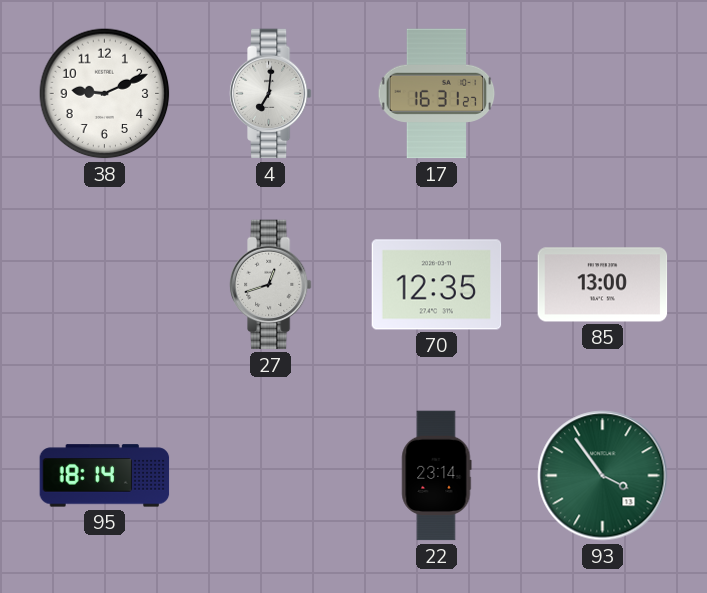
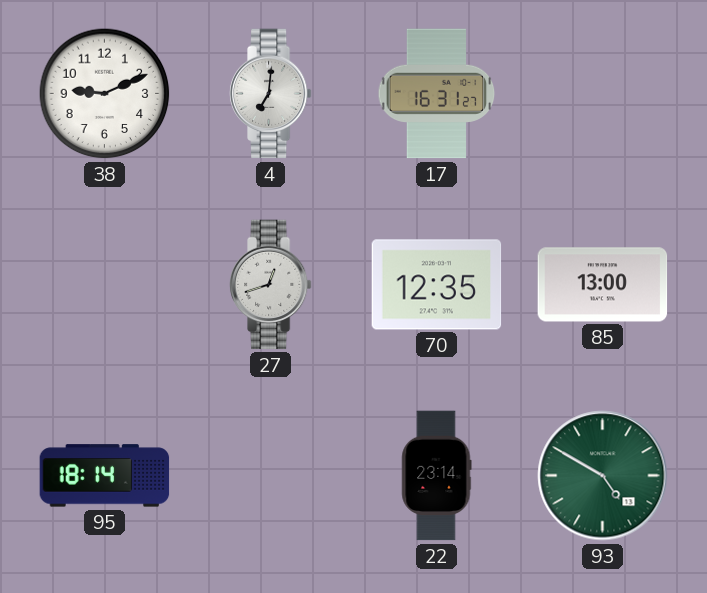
93: 3:54 -> 4:50
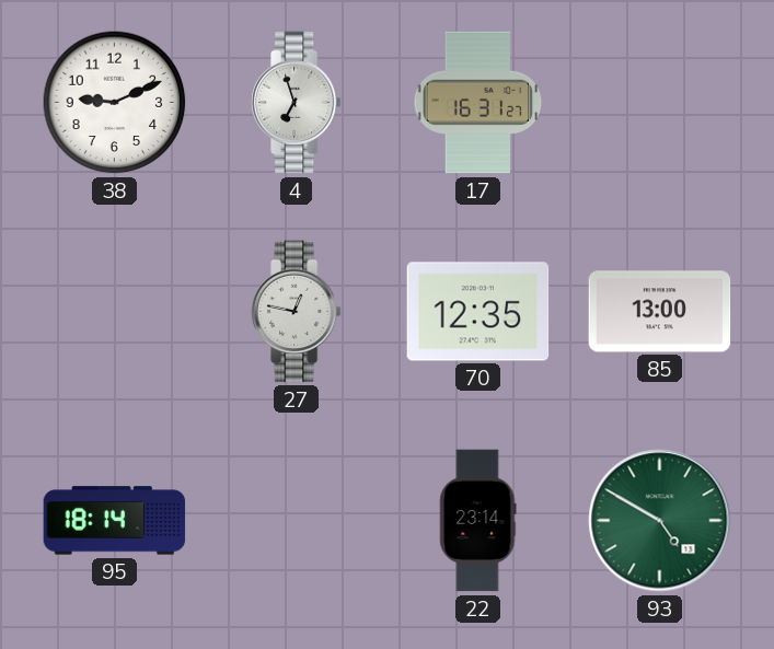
4: 7:01 -> 6:57
27: 12:42 -> 12:47
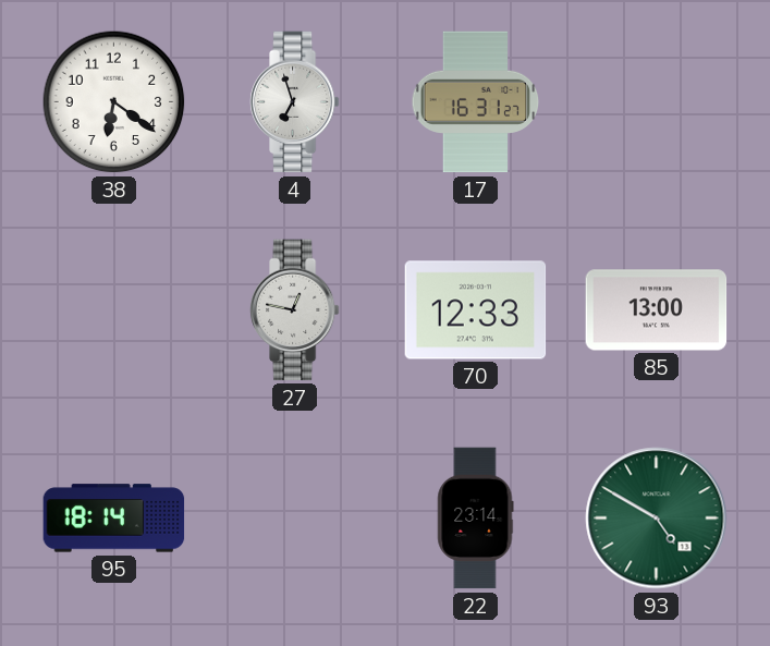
38: 9:11 -> 6:21
70: 12:35 -> 12:33
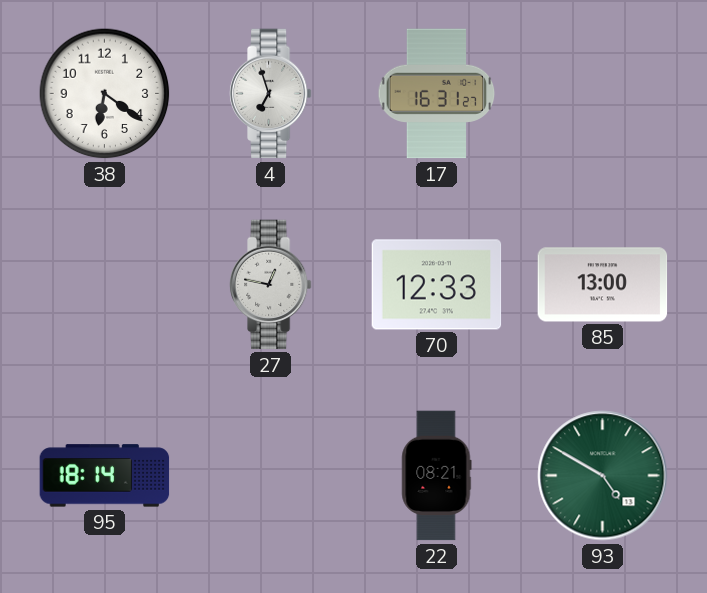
22: 23:14 -> 08:21
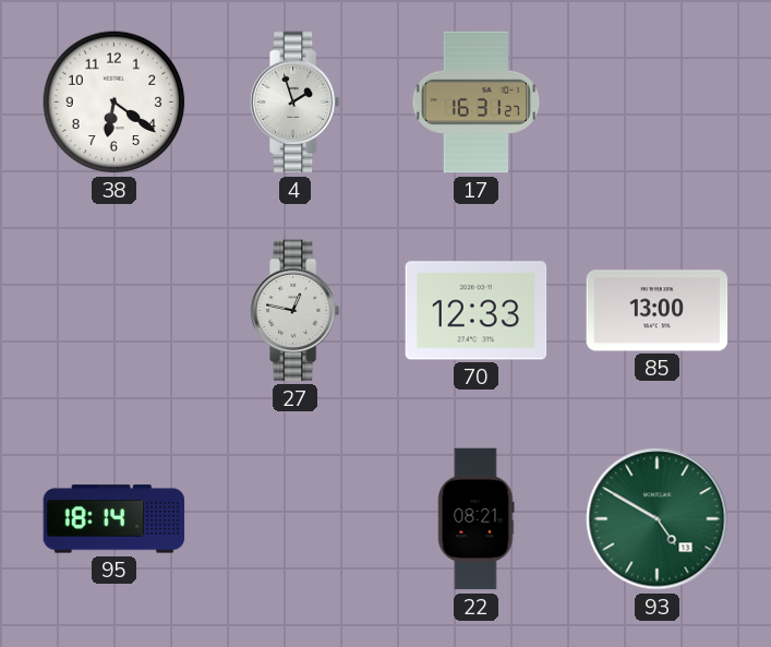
4: 6:57 -> 1:57
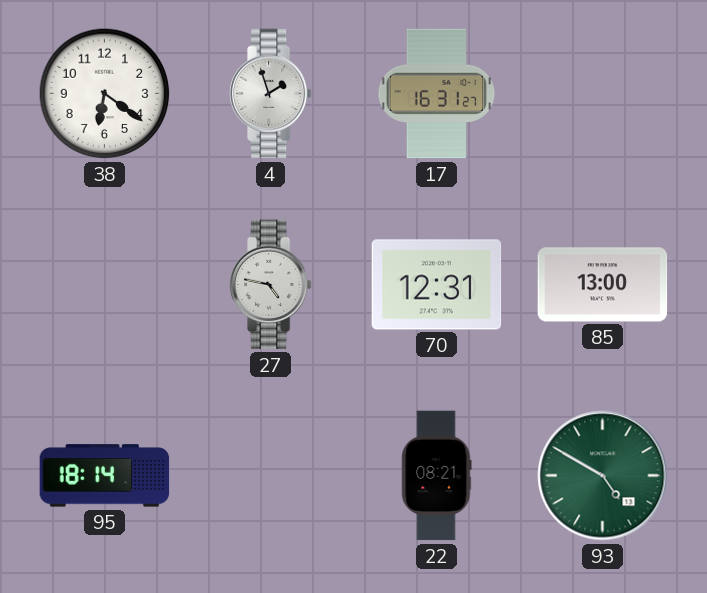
27: 12:47 -> 4:47
70: 12:33 -> 12:31
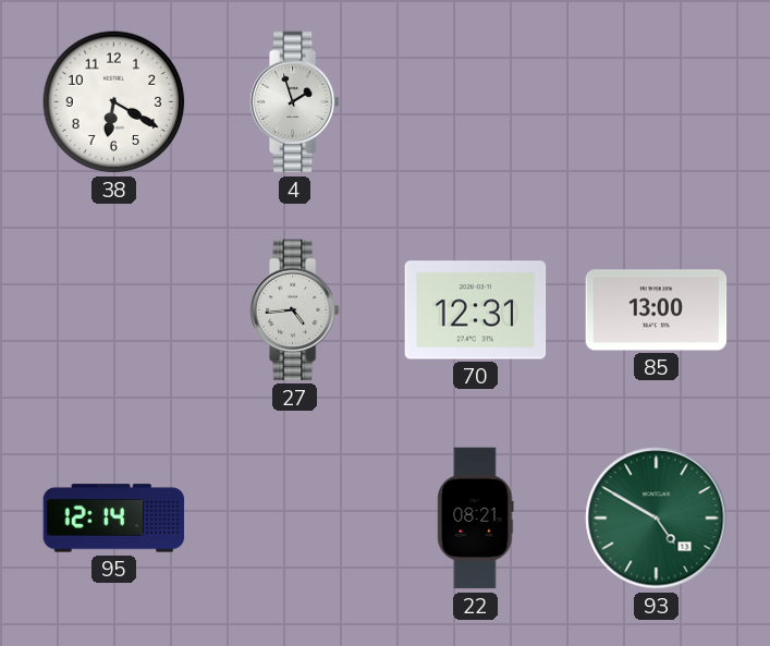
38: 6:21 -> 6:20
17: 16:31 -> none
27: 4:47 -> 4:44
95: 18:14 -> 12:14
